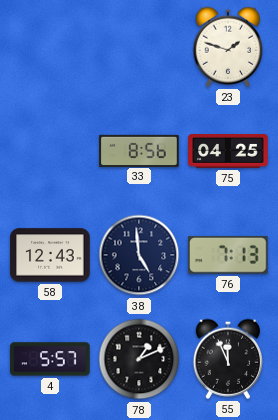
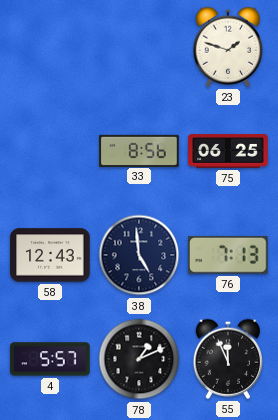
75: 04:25 -> 06:25
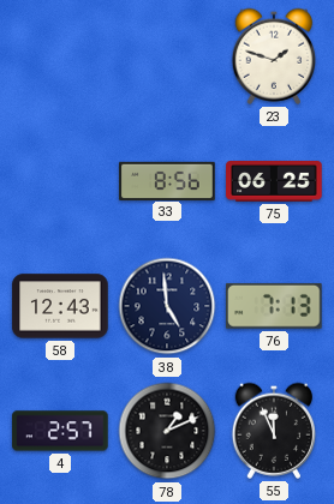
4: 5:57 -> 2:57
